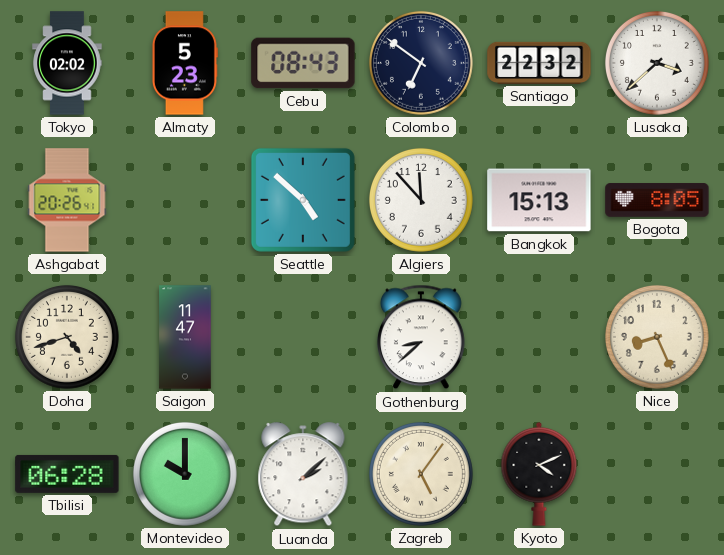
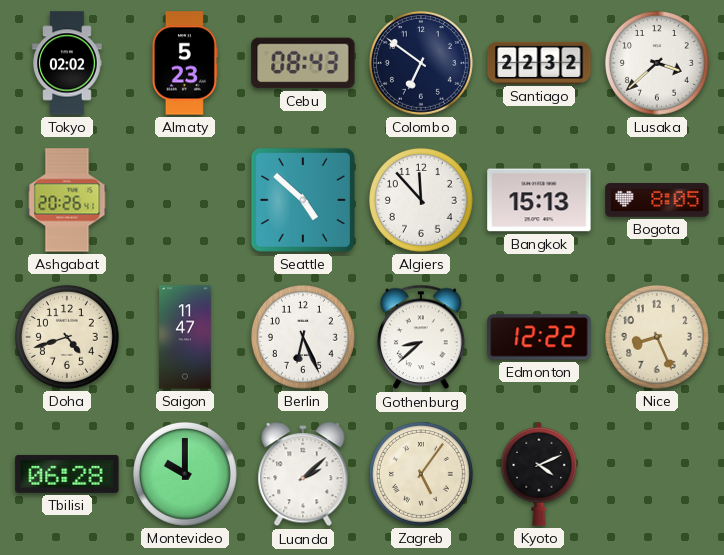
Berlin: none -> 6:26
Edmonton: none -> 12:22
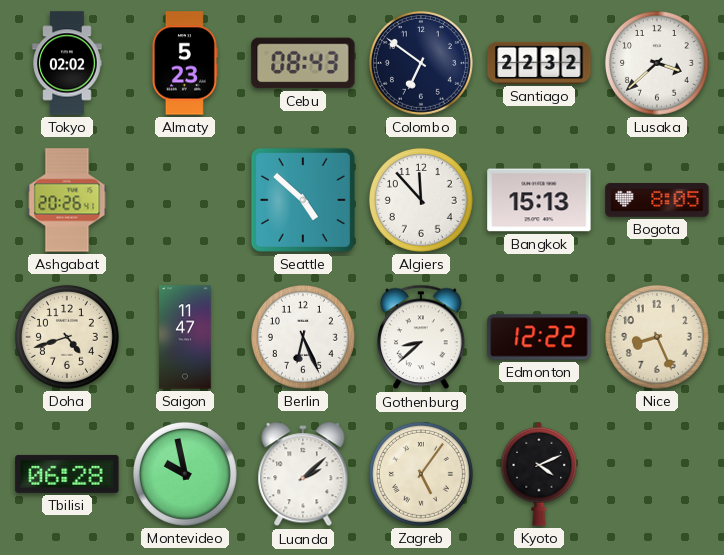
Montevideo: 10:00 -> 9:58
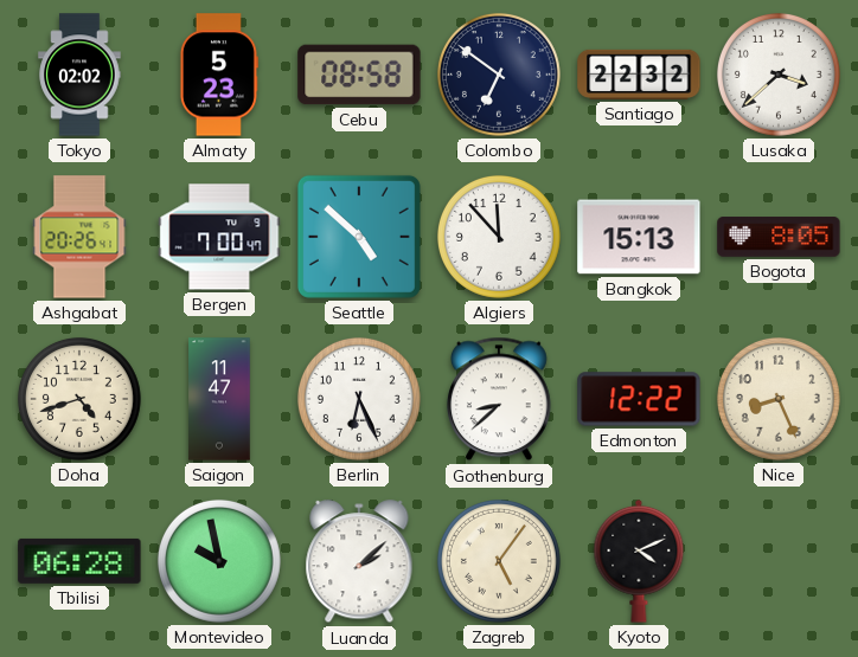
Cebu: 08:43 -> 08:58
Bergen: none -> 7:00
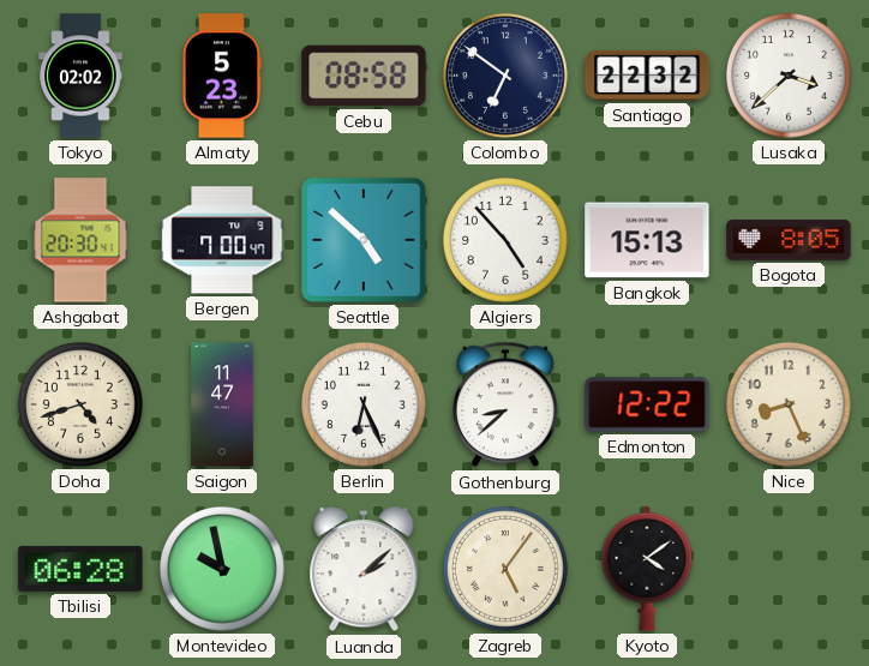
Ashgabat: 20:26 -> 20:30
Algiers: 11:53 -> 4:53
Kyoto: 4:11 -> 4:09
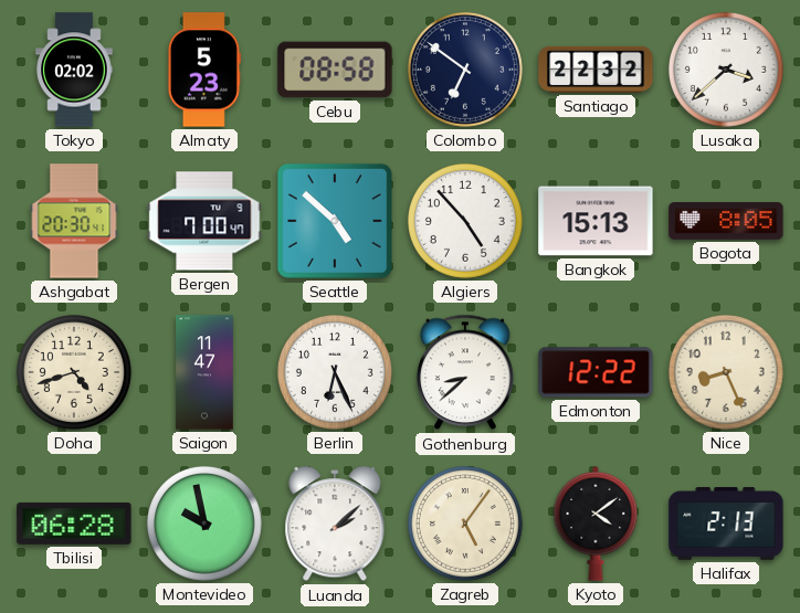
Halifax: none -> 2:13
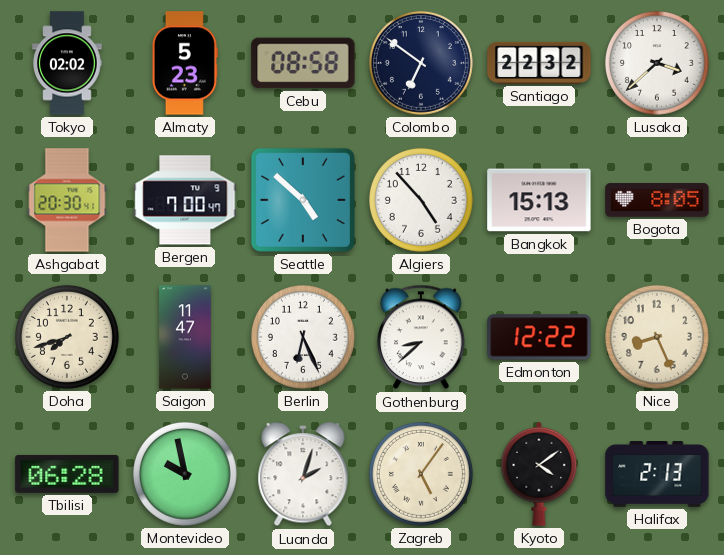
Doha: 4:42 -> 7:42
Luanda: 2:08 -> 2:03
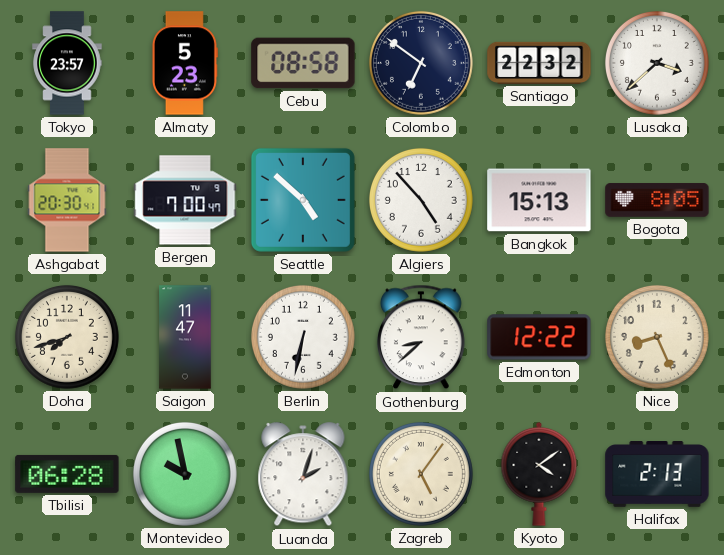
Tokyo: 02:02 -> 23:57
Berlin: 6:26 -> 6:32
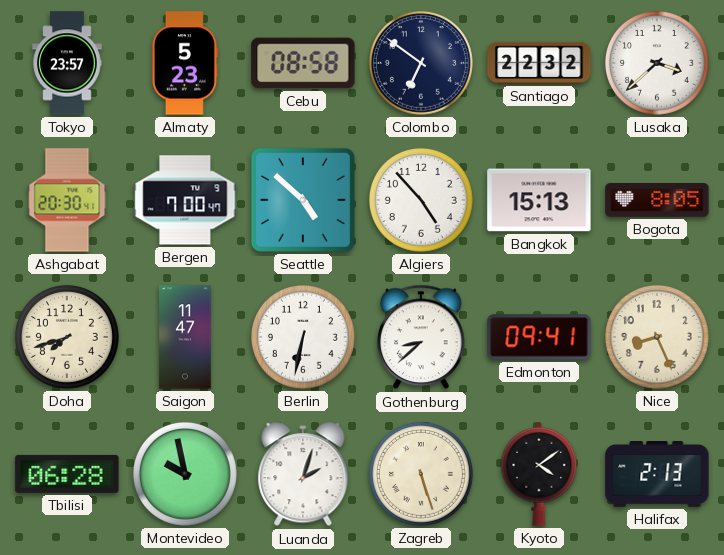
Edmonton: 12:22 -> 09:41
Zagreb: 5:06 -> 5:27
